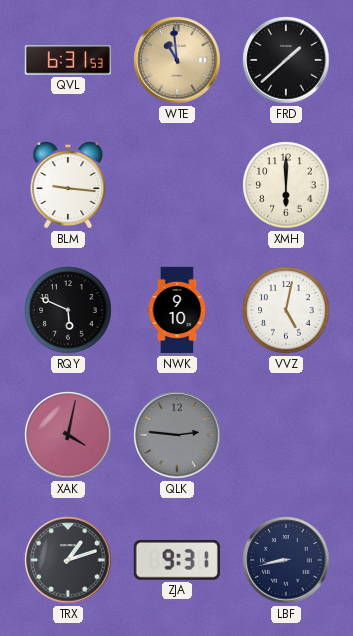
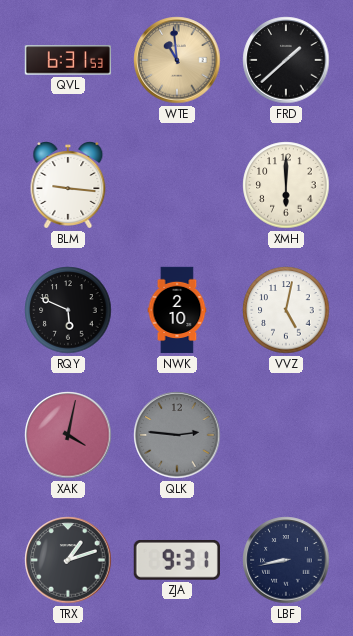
NWK: 9:10 -> 2:10
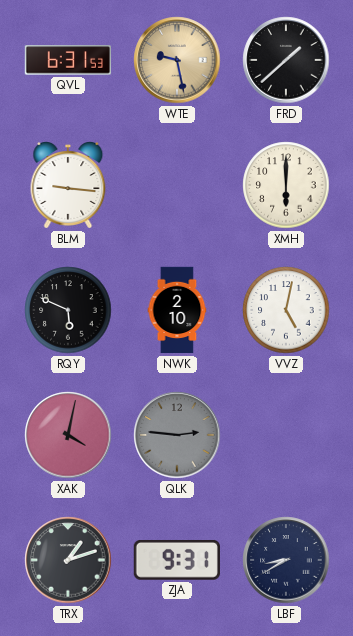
WTE: 10:59 -> 9:28
LBF: 8:43 -> 8:40
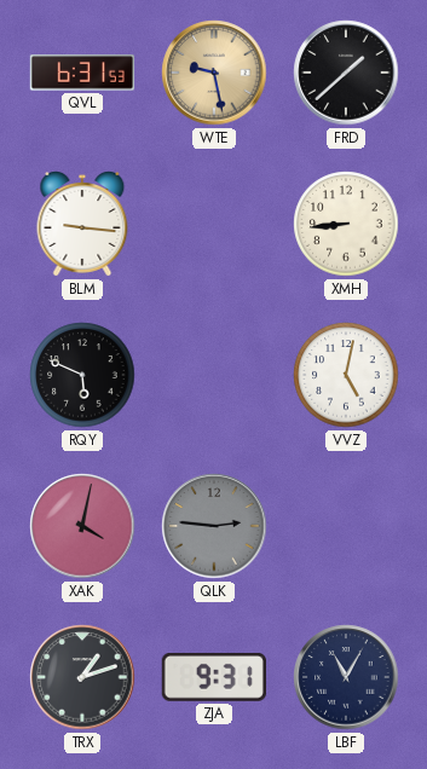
XMH: 6:00 -> 8:44
NWK: 2:10 -> none
LBF: 8:40 -> 11:05
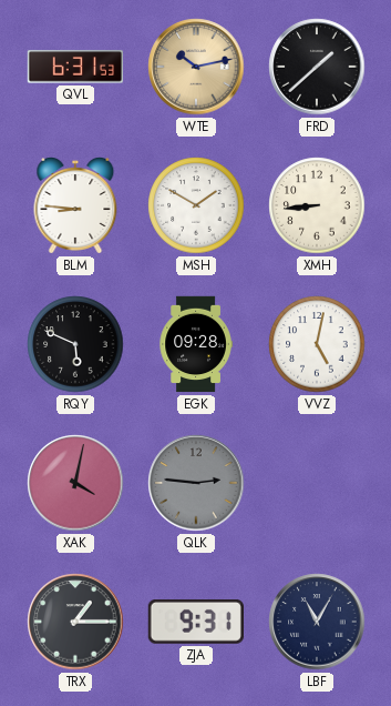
WTE: 9:28 -> 10:13
BLM: 9:16 -> 8:46
MSH: none -> 1:50
EGK: none -> 09:28
TRX: 1:12 -> 1:15
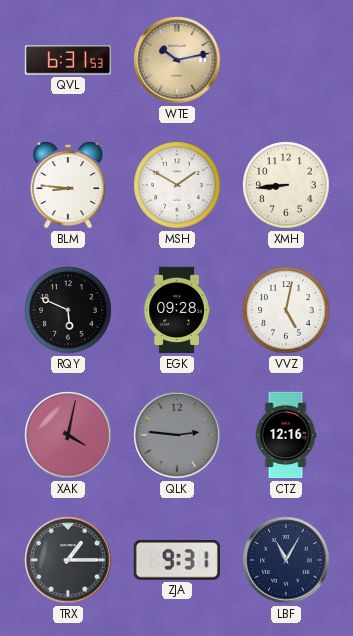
FRD: 1:38 -> none
CTZ: none -> 12:16
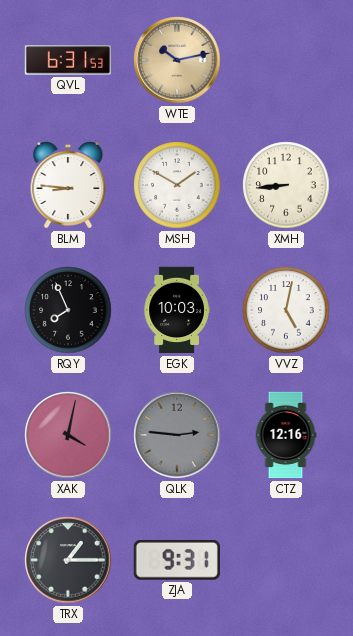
RQY: 5:49 -> 7:56
EGK: 09:28 -> 10:03
LBF: 11:05 -> none
